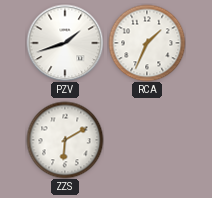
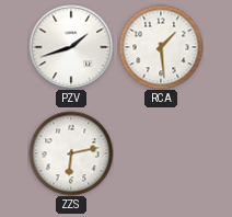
RCA: 1:34 -> 1:29
ZZS: 6:10 -> 6:13
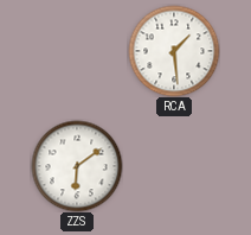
PZV: 1:42 -> none
ZZS: 6:13 -> 6:09
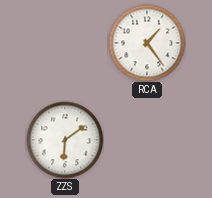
RCA: 1:29 -> 1:24
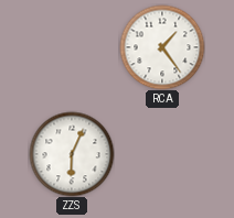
ZZS: 6:09 -> 6:04
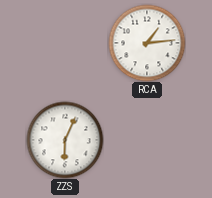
RCA: 1:24 -> 1:14
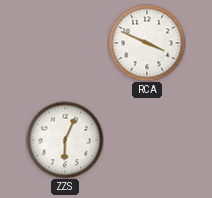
RCA: 1:14 -> 3:49
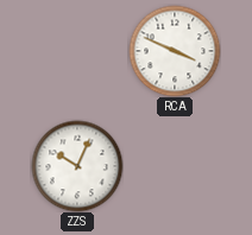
ZZS: 6:04 -> 10:04
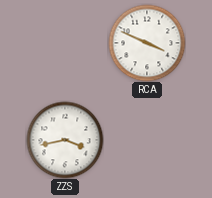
ZZS: 10:04 -> 3:43
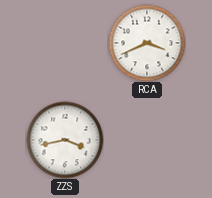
RCA: 3:49 -> 3:41
